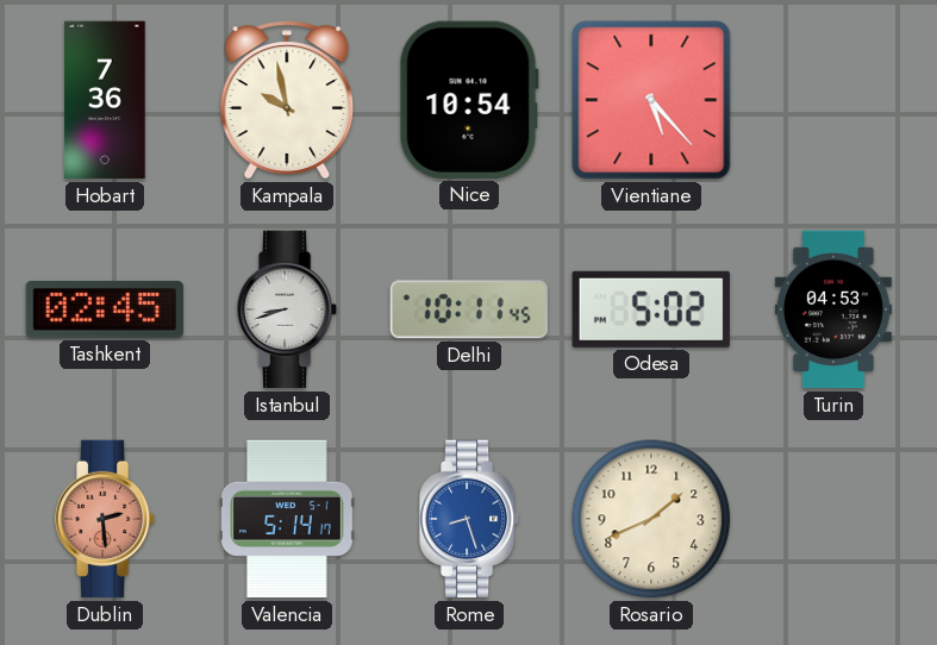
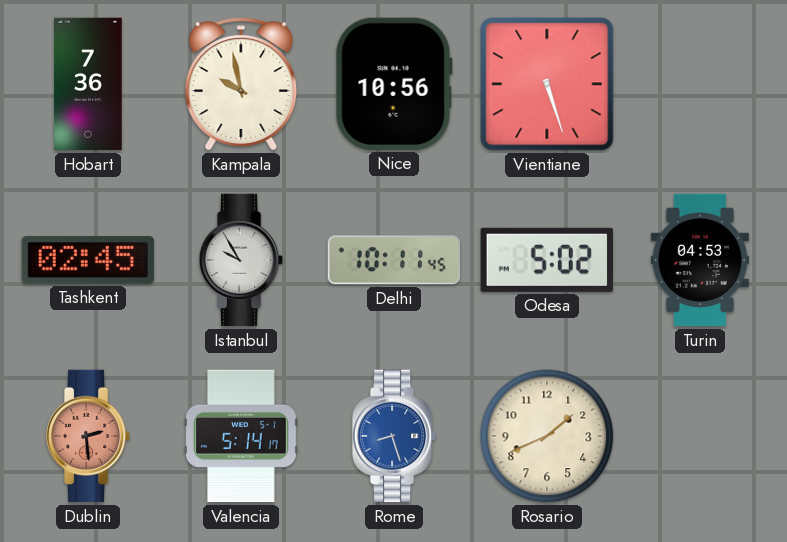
Nice: 10:54 -> 10:56
Vientiane: 5:23 -> 5:27
Istanbul: 8:42 -> 9:55
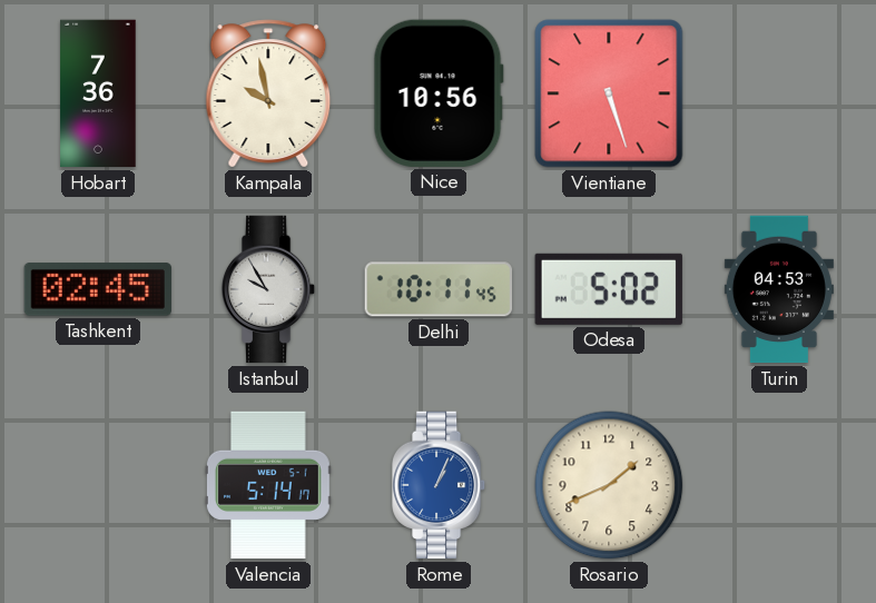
Dublin: 2:29 -> none
Rome: 8:27 -> 1:04
